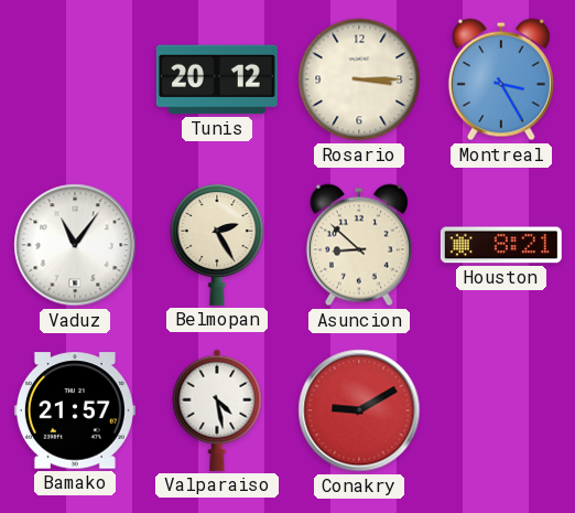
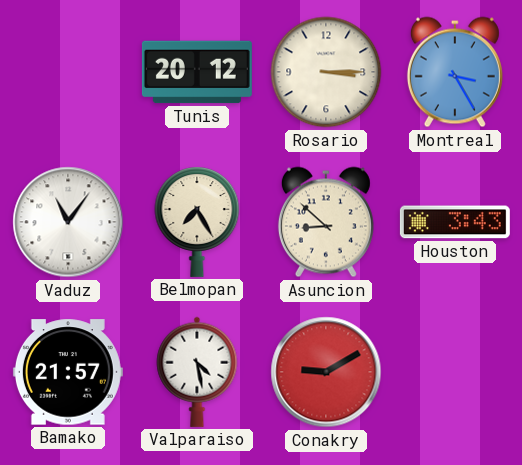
Belmopan: 2:25 -> 7:25
Houston: 8:21 -> 3:43
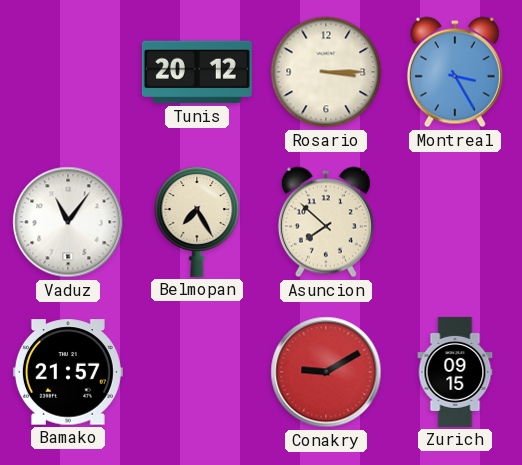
Asuncion: 8:52 -> 7:52
Houston: 3:43 -> none
Valparaiso: 4:28 -> none
Zurich: none -> 09:15
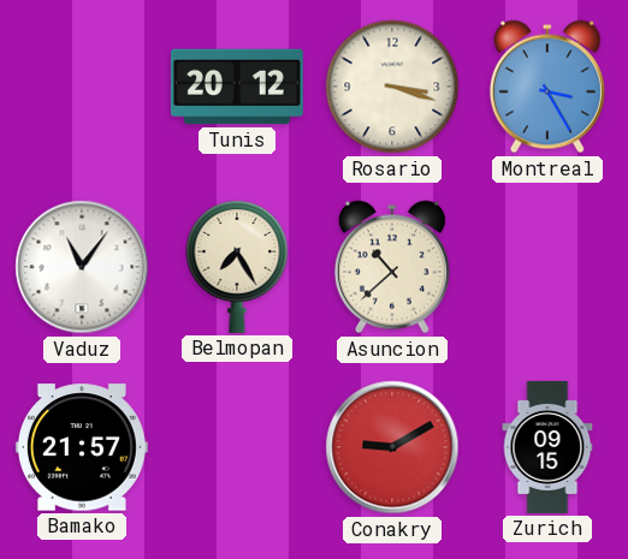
Rosario: 3:15 -> 3:18
Asuncion: 7:52 -> 10:38
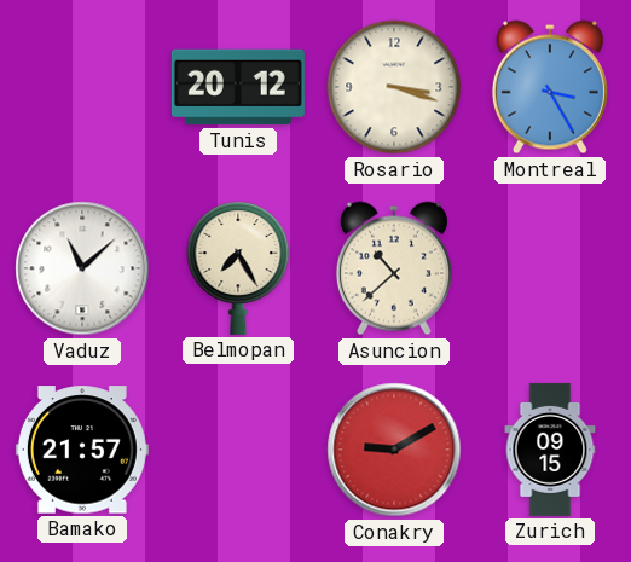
Vaduz: 11:06 -> 11:08
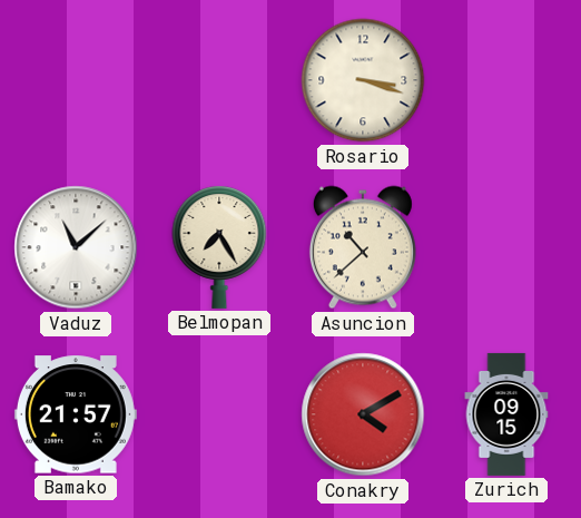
Tunis: 20:12 -> none
Montreal: 3:25 -> none
Conakry: 9:10 -> 4:10
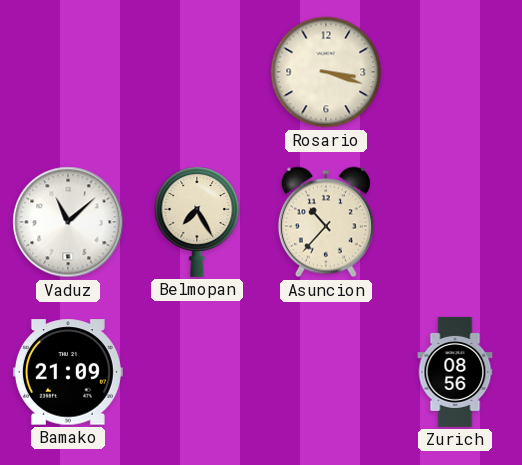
Asuncion: 10:38 -> 10:37
Bamako: 21:57 -> 21:09
Conakry: 4:10 -> none
Zurich: 09:15 -> 08:56
